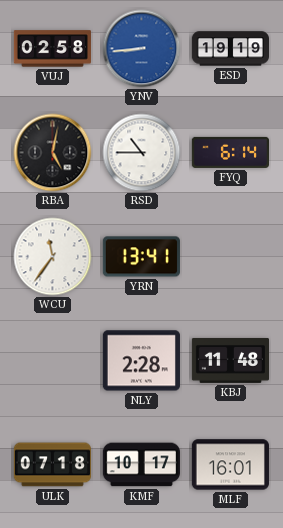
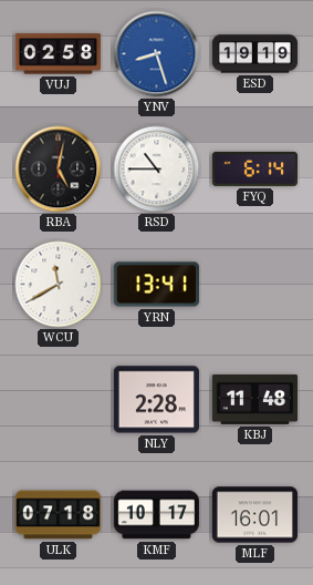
YNV: 8:44 -> 8:27
WCU: 11:36 -> 11:40
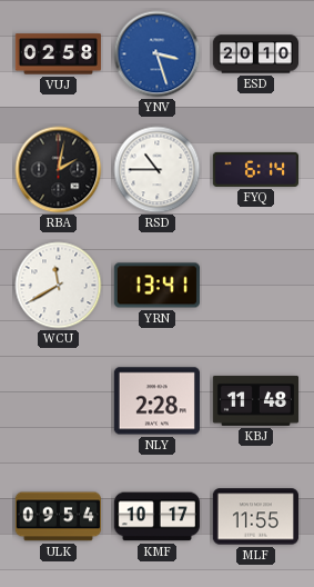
YNV: 8:27 -> 3:27
ESD: 19:19 -> 20:10
RBA: 5:02 -> 2:02
ULK: 07:18 -> 09:54
MLF: 16:01 -> 11:55
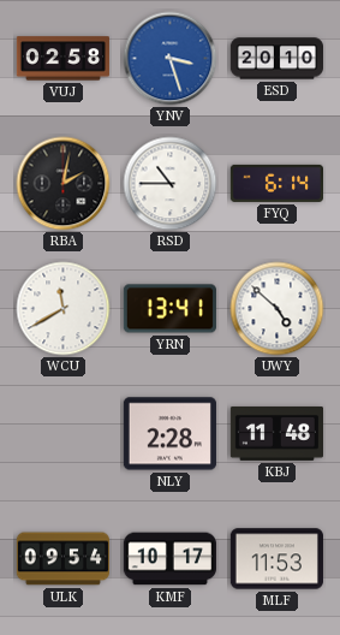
UWY: none -> 4:52
MLF: 11:55 -> 11:53
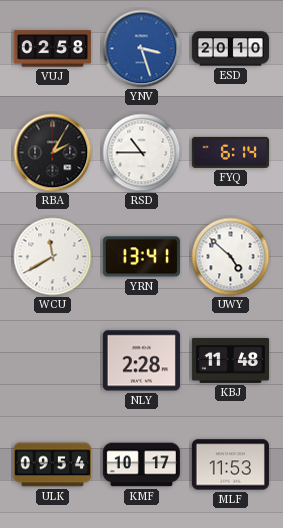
RBA: 2:02 -> 2:05
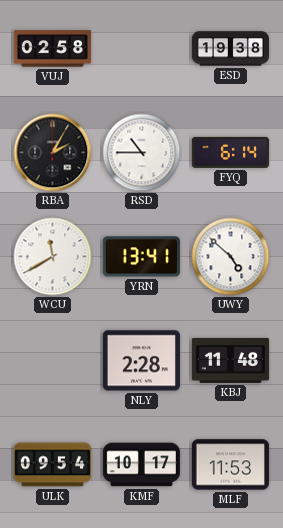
YNV: 3:27 -> none
ESD: 20:10 -> 19:38
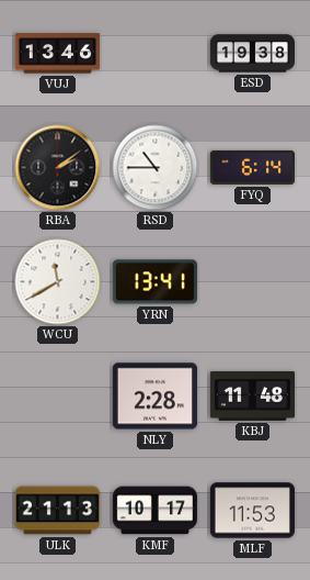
VUJ: 02:58 -> 13:46
RBA: 2:05 -> 2:09
UWY: 4:52 -> none
ULK: 09:54 -> 21:13
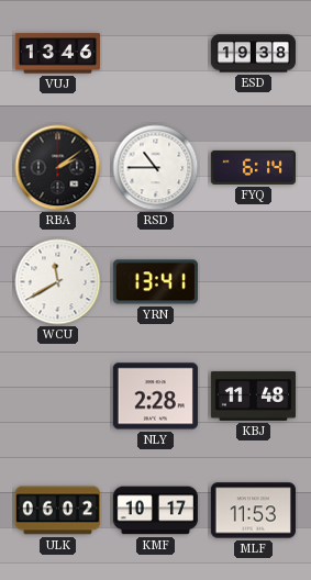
ULK: 21:13 -> 06:02
